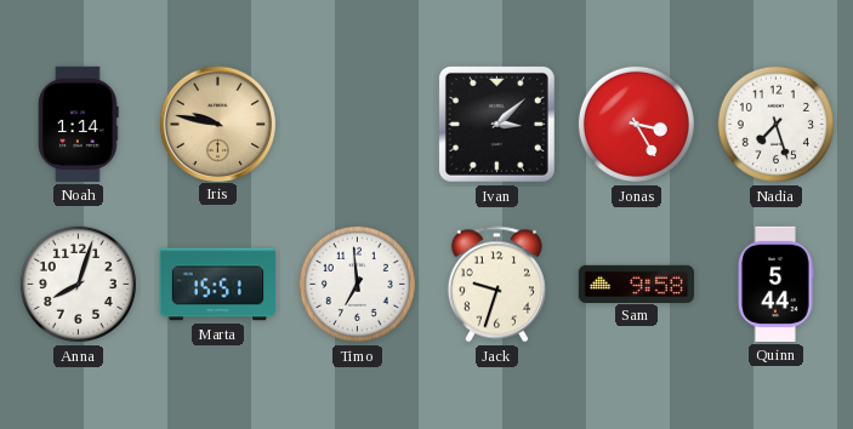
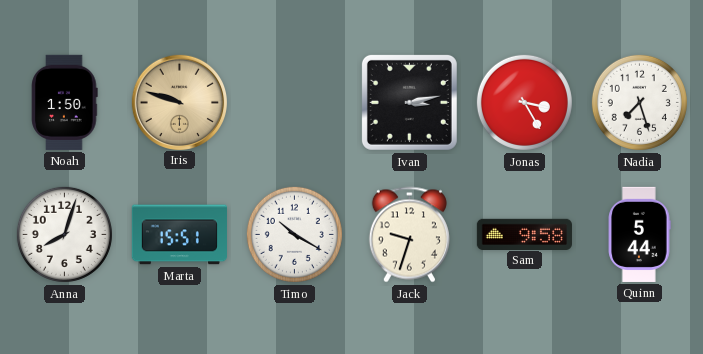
Noah: 1:14 -> 1:50
Iris: 9:47 -> 9:48
Ivan: 3:08 -> 3:13
Timo: 6:59 -> 10:20
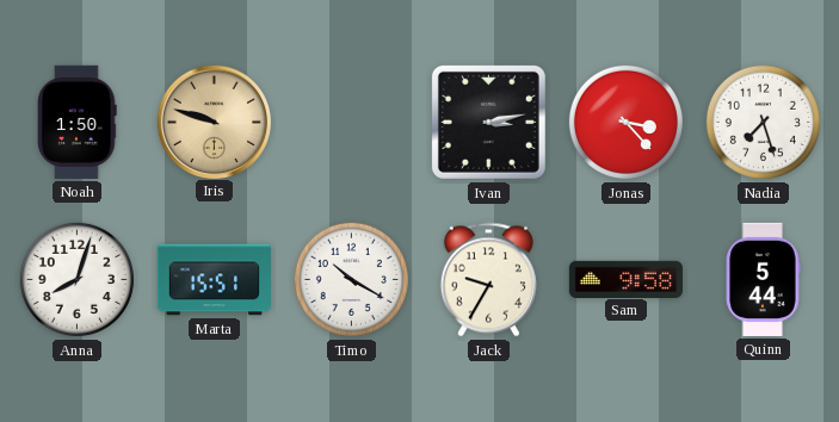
Jonas: 3:25 -> 3:23
Jack: 9:33 -> 9:35
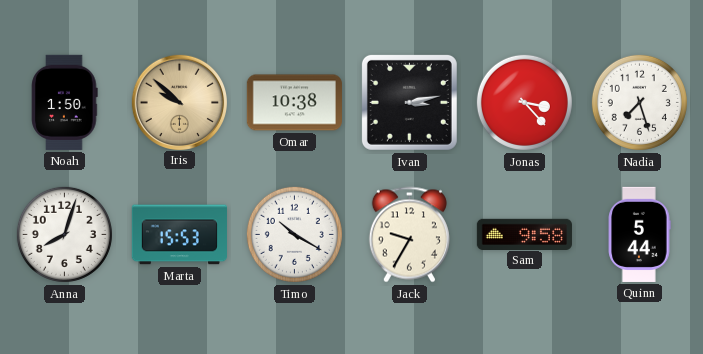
Iris: 9:48 -> 9:52
Omar: none -> 10:38
Marta: 15:51 -> 15:53
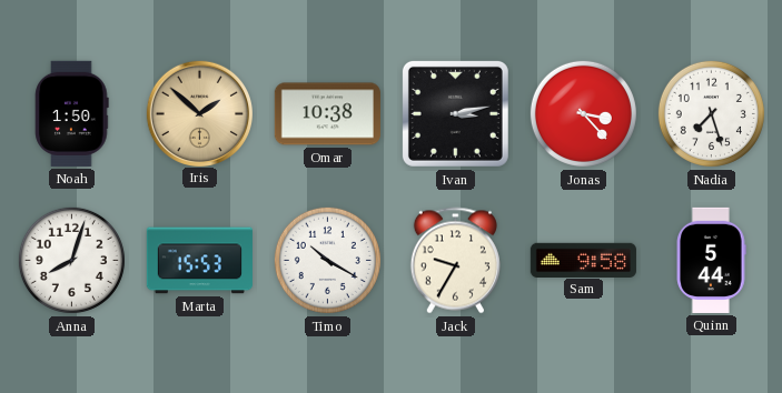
Iris: 9:52 -> 1:52
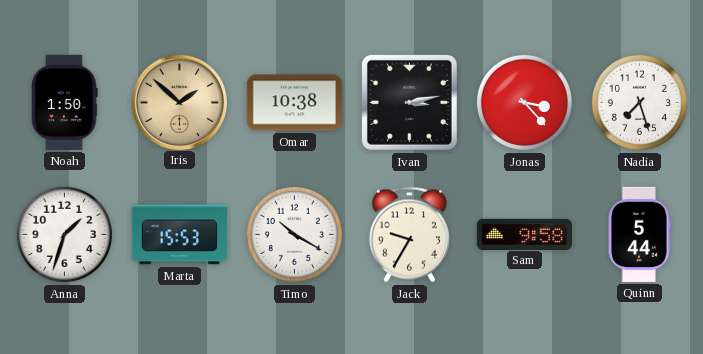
Anna: 8:03 -> 1:33
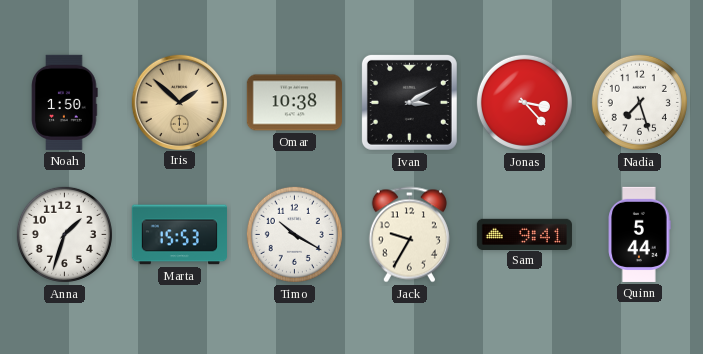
Ivan: 3:13 -> 3:10
Sam: 9:58 -> 9:41
